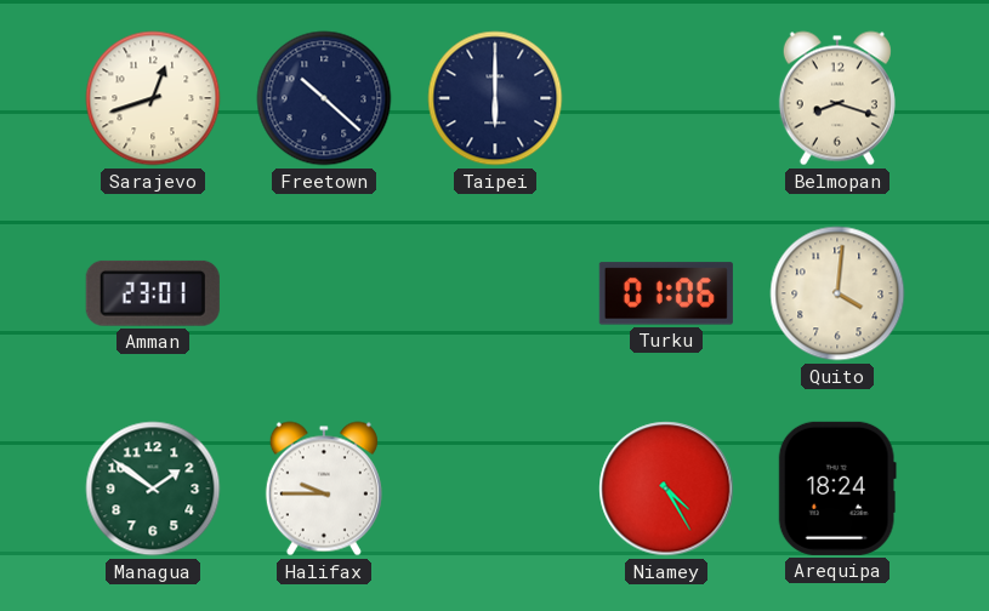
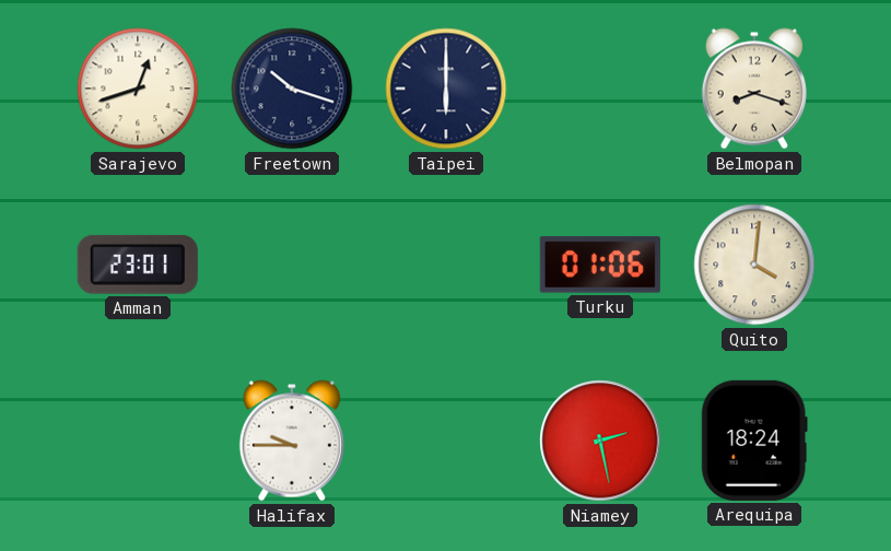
Freetown: 10:22 -> 10:18
Managua: 1:51 -> none
Niamey: 4:25 -> 2:28
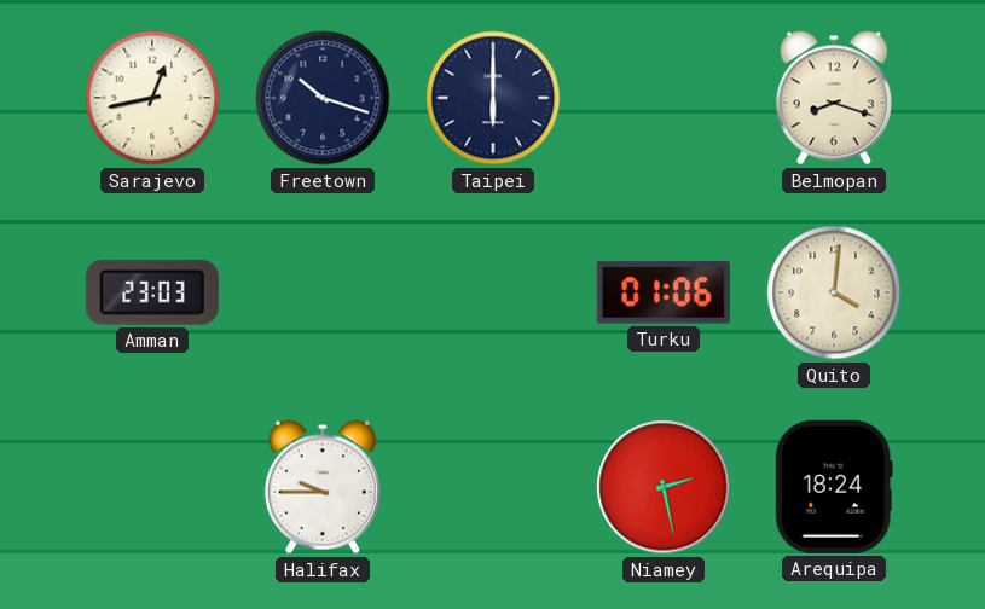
Sarajevo: 12:42 -> 12:43
Amman: 23:01 -> 23:03
